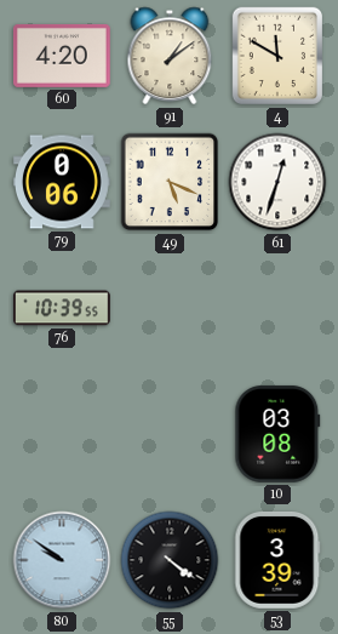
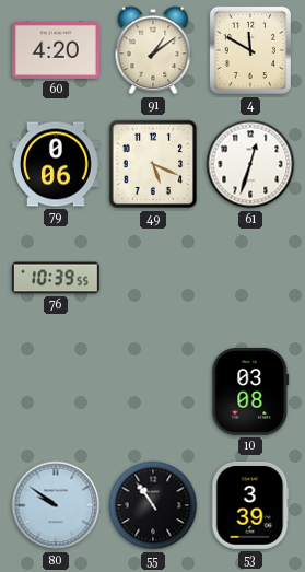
55: 4:21 -> 10:54
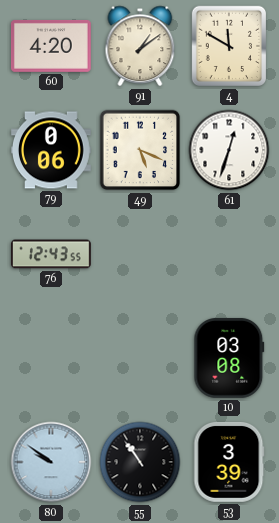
76: 10:39 -> 12:43
